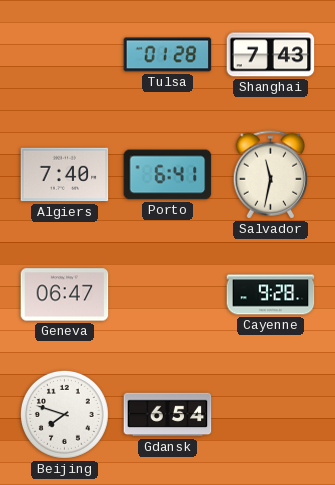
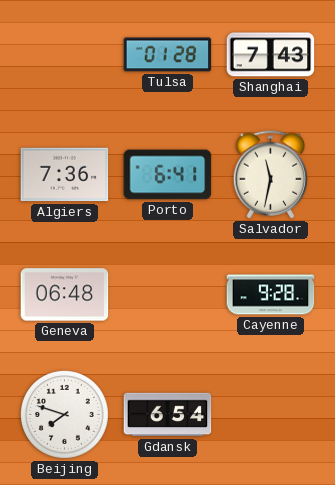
Algiers: 7:40 -> 7:36
Geneva: 06:47 -> 06:48
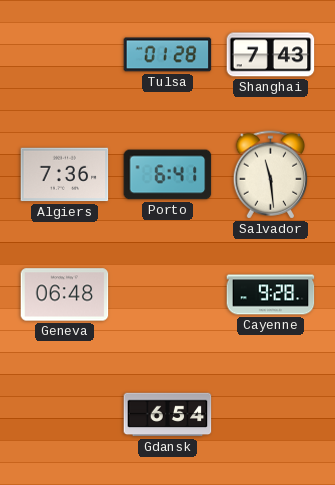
Salvador: 11:32 -> 11:29
Beijing: 7:48 -> none
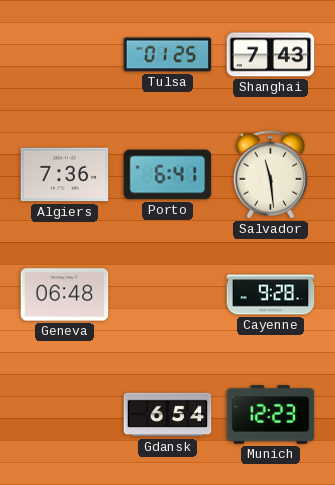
Tulsa: 01:28 -> 01:25
Munich: none -> 12:23
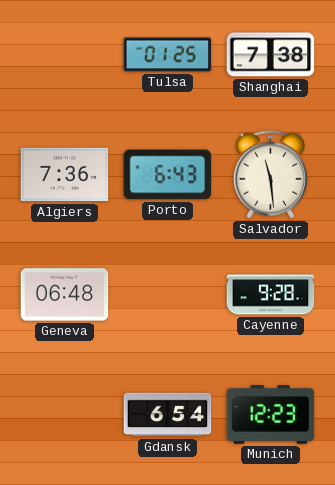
Shanghai: 7:43 -> 7:38
Porto: 6:41 -> 6:43
